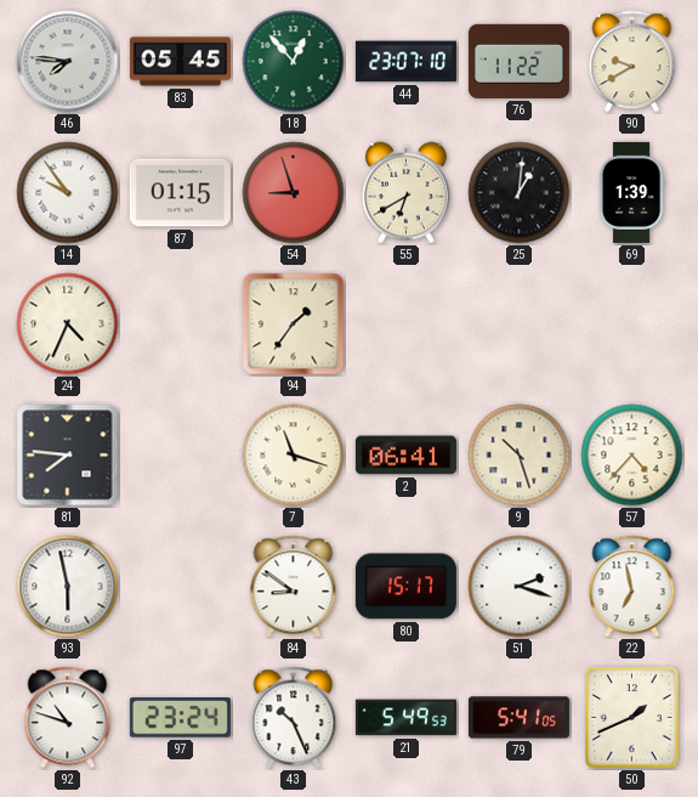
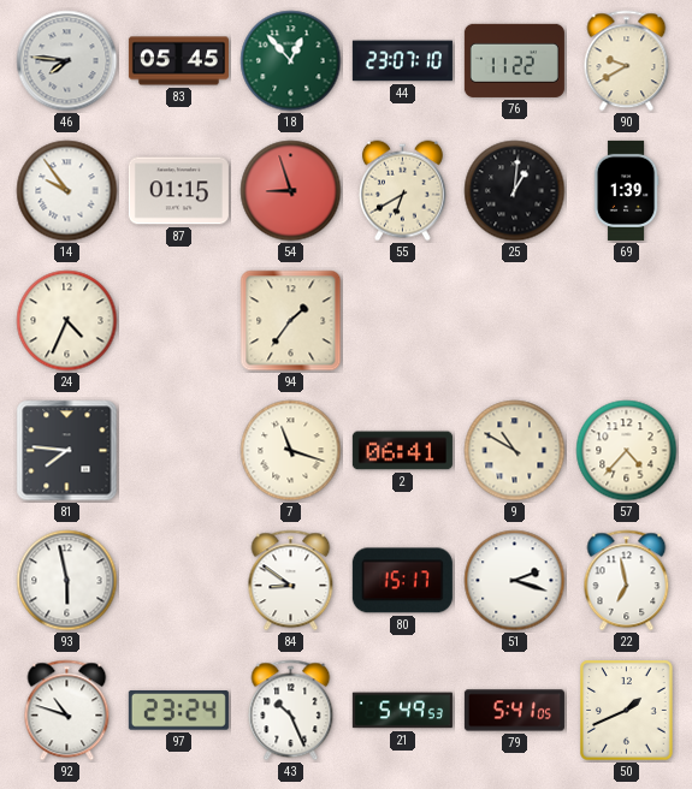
9: 10:27 -> 10:50
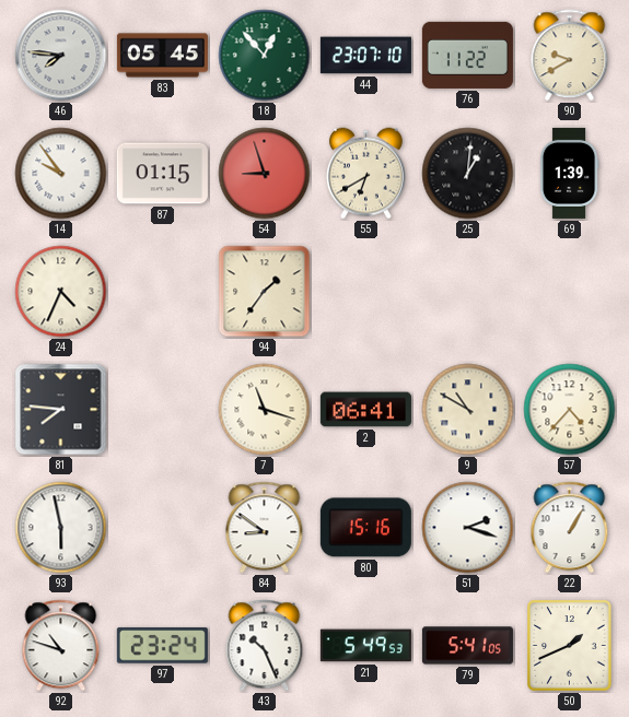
80: 15:17 -> 15:16
22: 6:58 -> 1:05
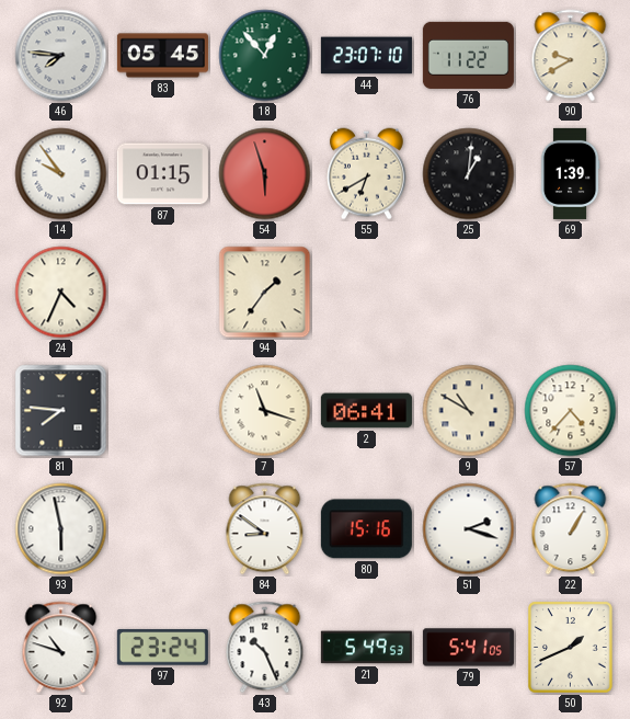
54: 8:57 -> 5:57
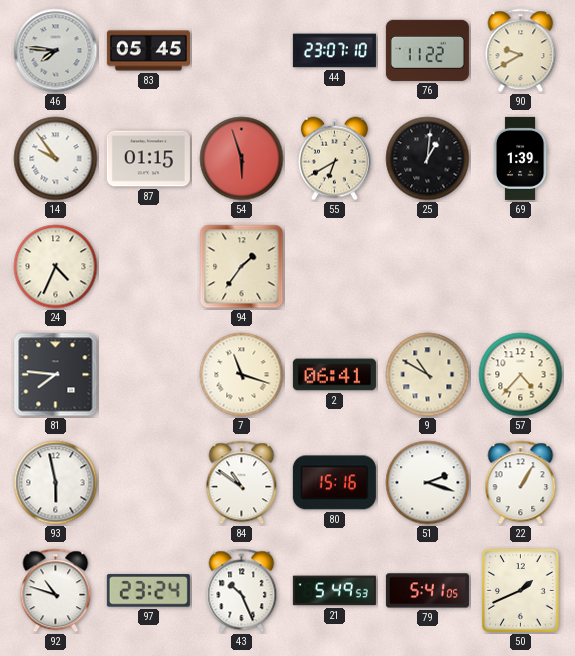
18: 12:53 -> none
84: 8:51 -> 10:51
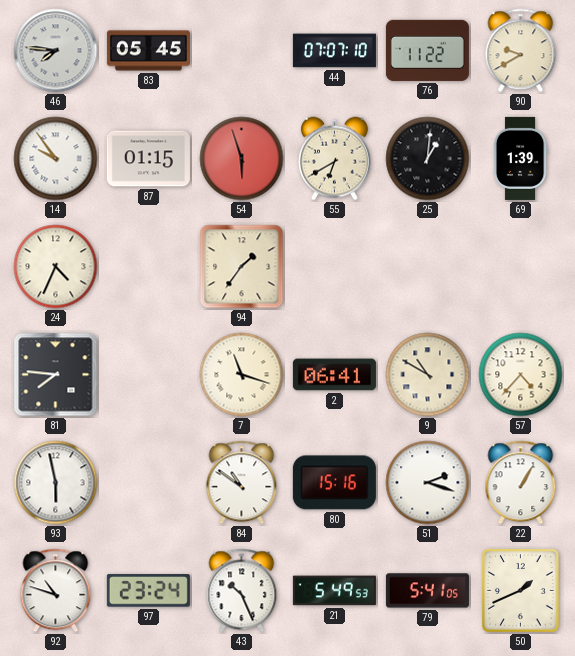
44: 23:07 -> 07:07
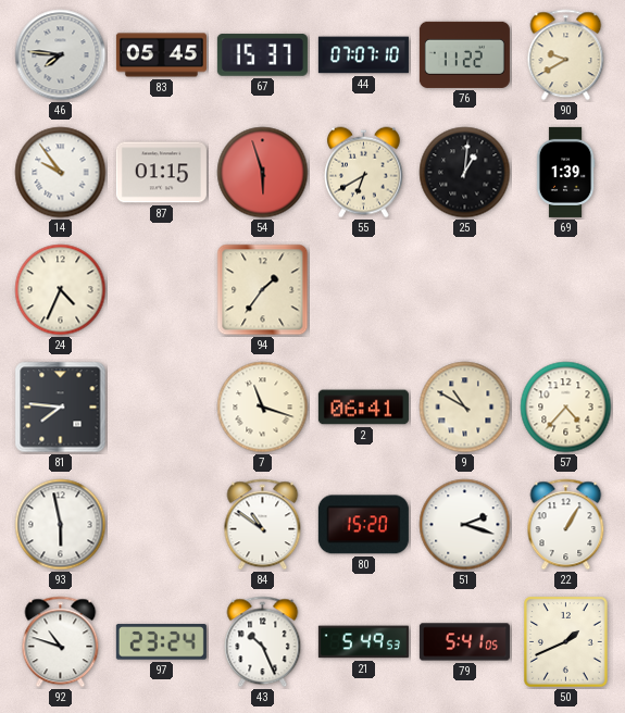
67: none -> 15:37
80: 15:16 -> 15:20
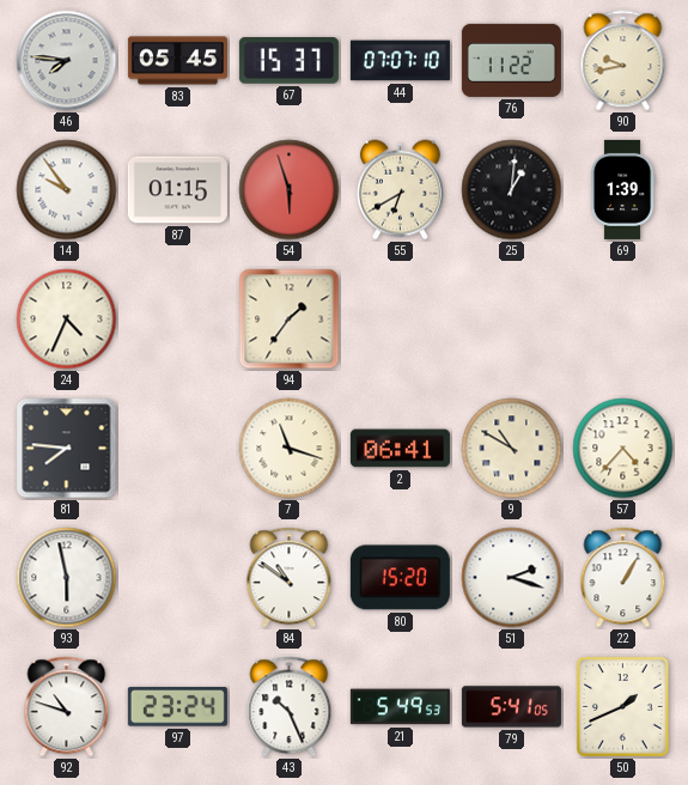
90: 9:40 -> 9:43
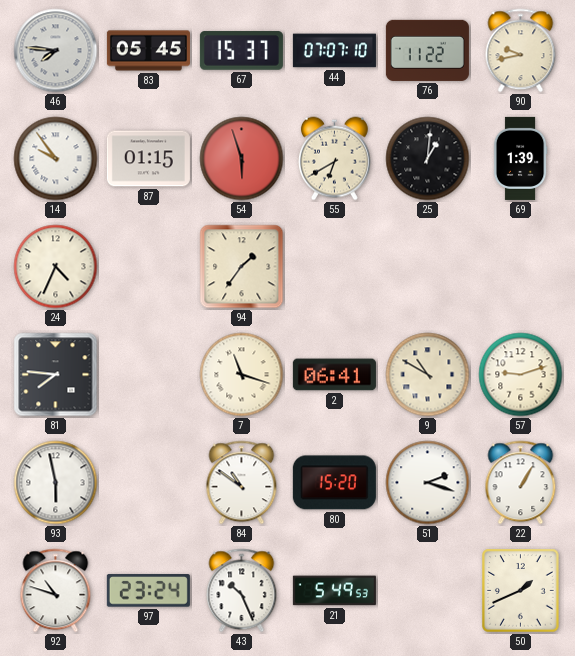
57: 4:37 -> 9:12
79: 5:41 -> none
